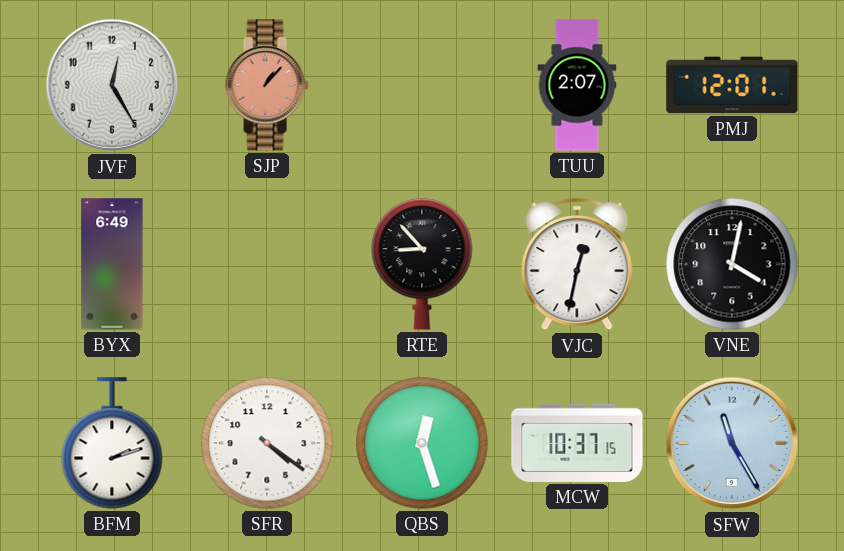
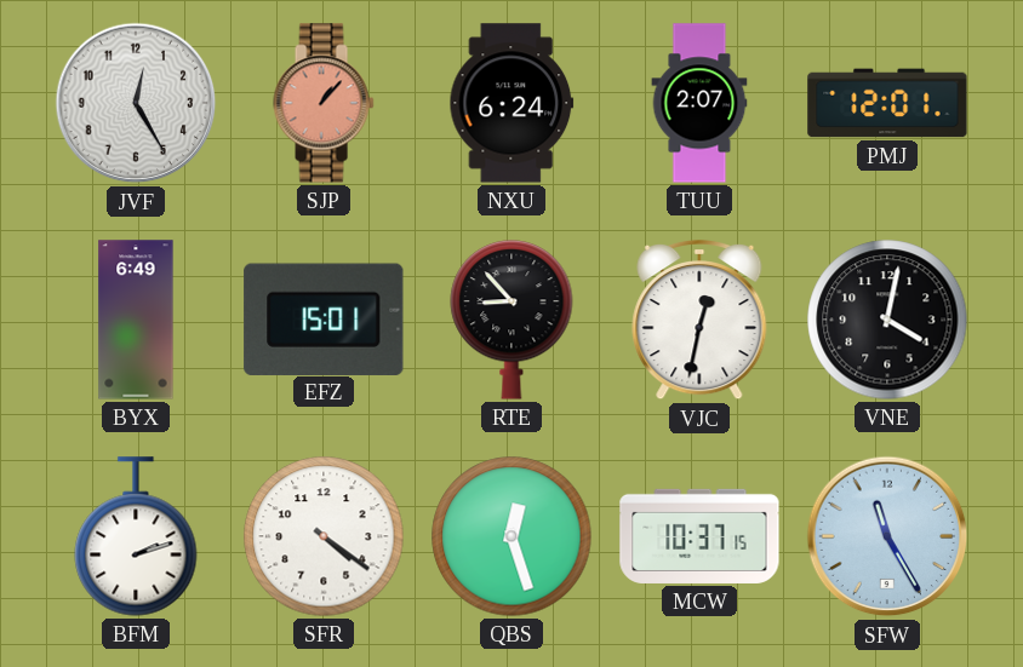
NXU: none -> 6:24
EFZ: none -> 15:01
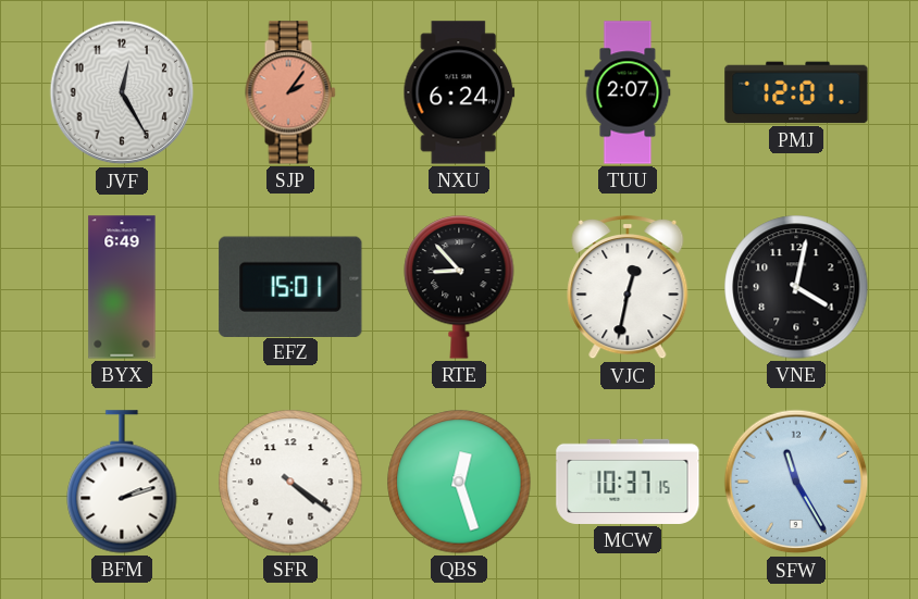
SJP: 1:07 -> 2:06
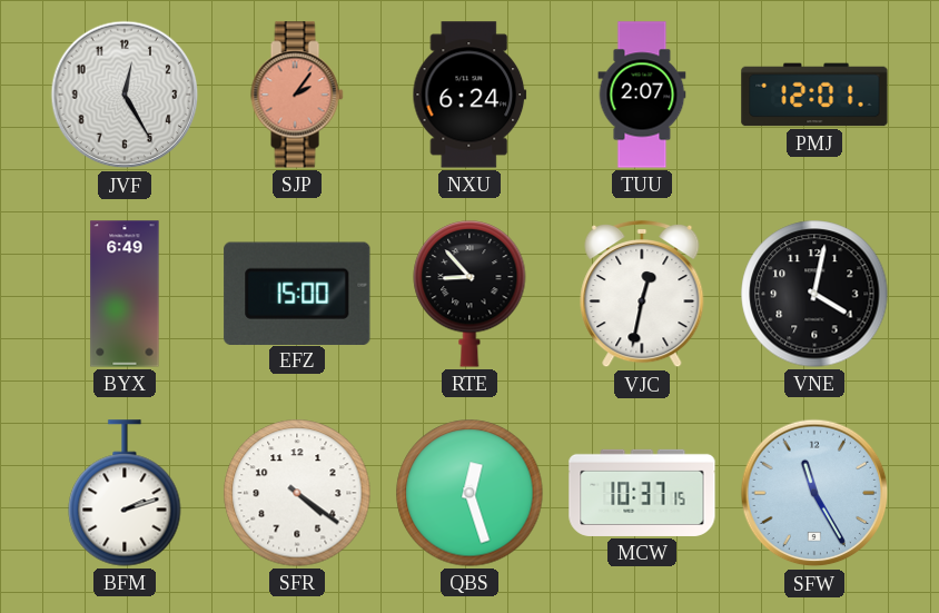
EFZ: 15:01 -> 15:00
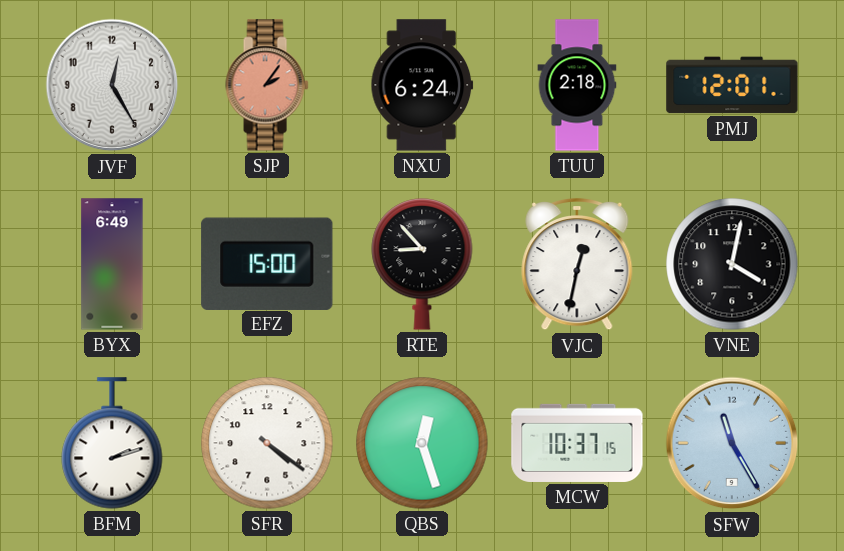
TUU: 2:07 -> 2:18
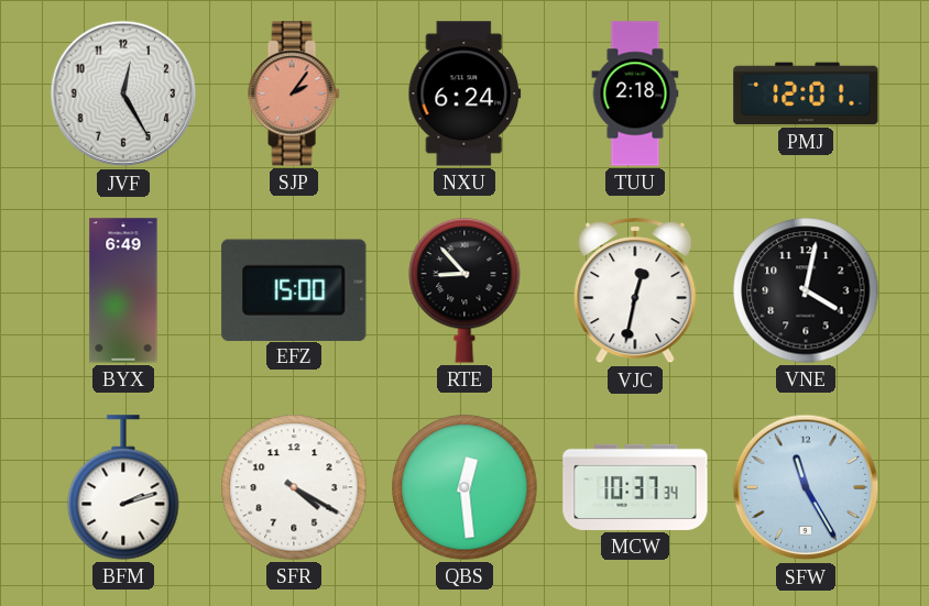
SFR: 4:21 -> 4:20
QBS: 12:27 -> 12:29
MCW: 10:37:15 -> 10:37:34
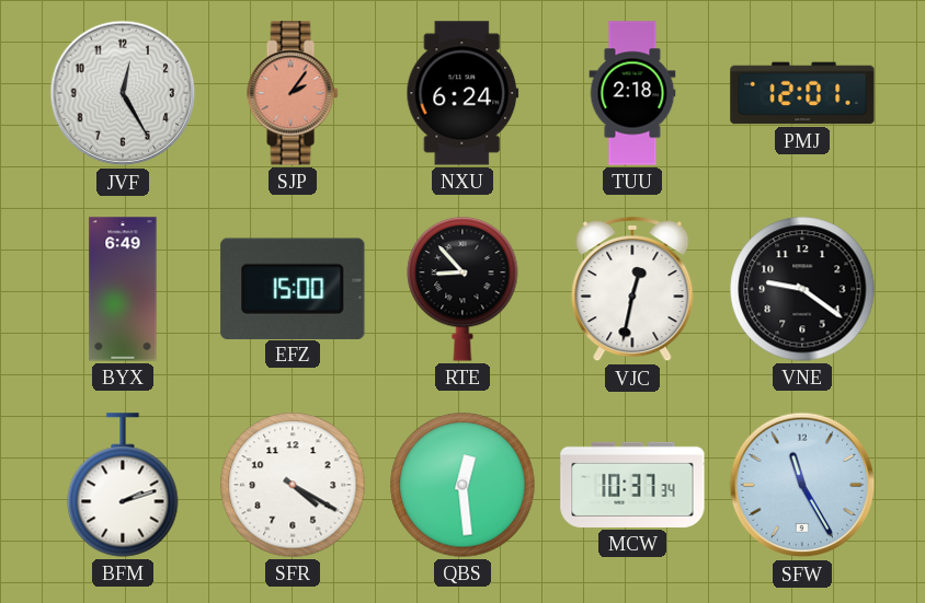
VNE: 4:02 -> 9:21
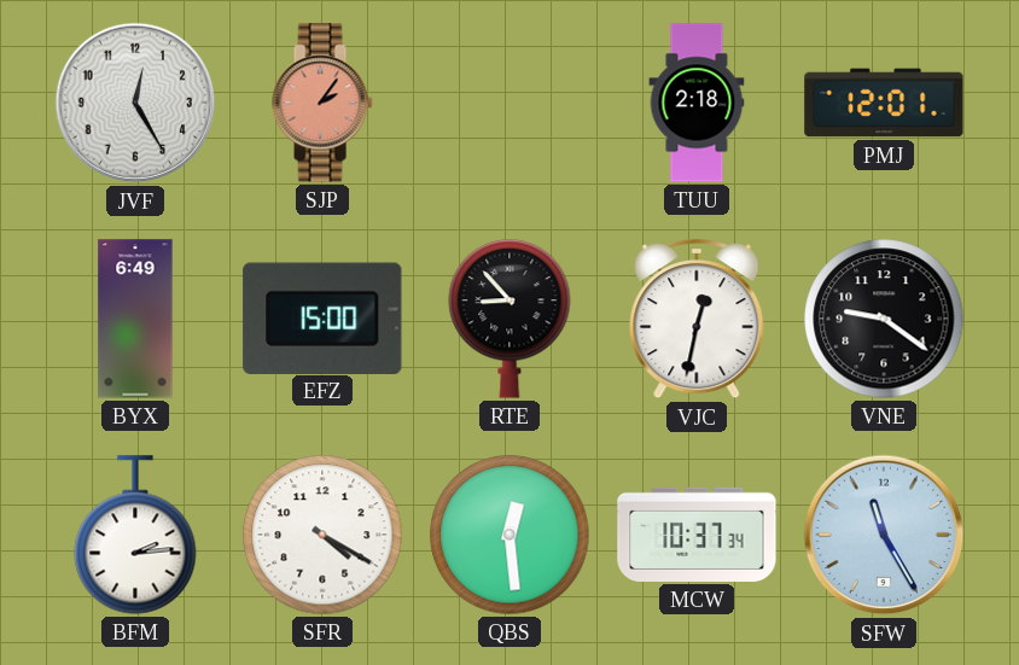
NXU: 6:24 -> none
BFM: 2:12 -> 2:14
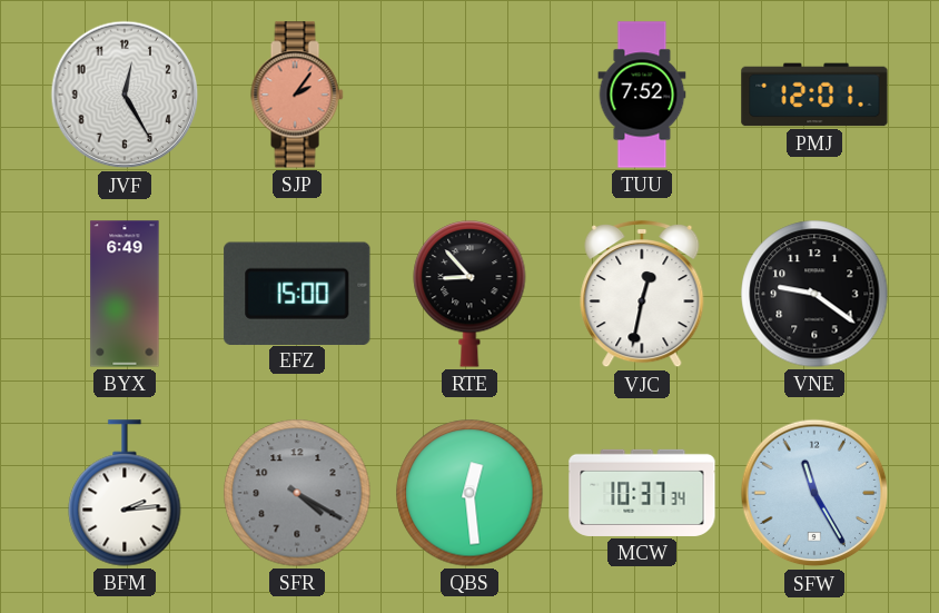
TUU: 2:18 -> 7:52
SFR dial: white -> grey
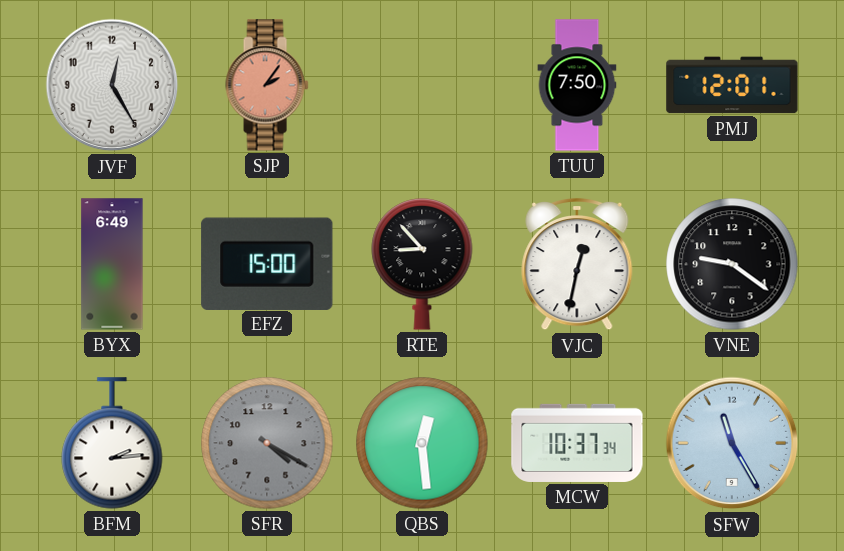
TUU: 7:52 -> 7:50
